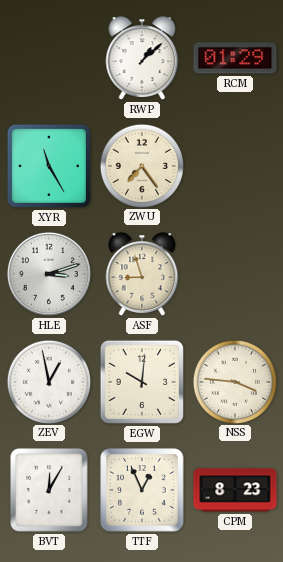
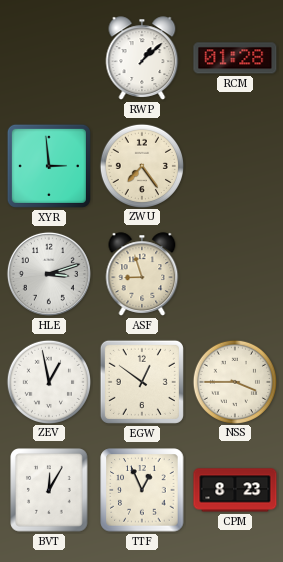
RCM: 01:29 -> 01:28
XYR: 11:25 -> 2:59
EGW: 10:01 -> 12:51
NSS: 3:46 -> 3:45
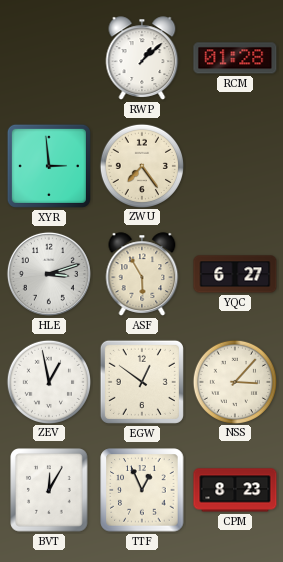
ASF: 8:57 -> 5:55
YQC: none -> 6:27
NSS: 3:45 -> 3:07
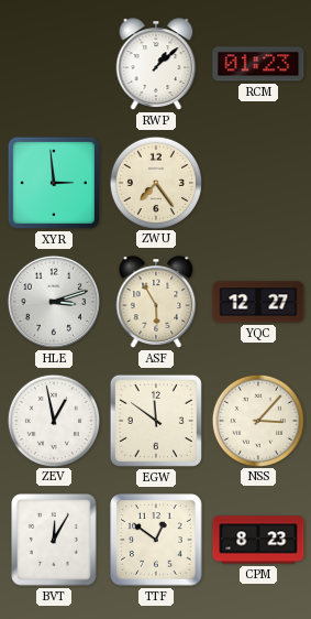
RCM: 01:28 -> 01:23
YQC: 6:27 -> 12:27
EGW: 12:51 -> 11:51
TTF: 12:56 -> 12:51
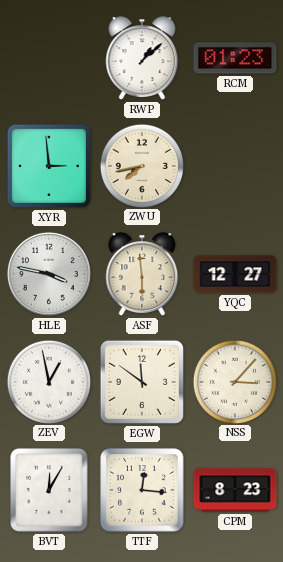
ZWU: 7:24 -> 7:43
HLE: 3:12 -> 3:47
ASF: 5:55 -> 5:59
TTF: 12:51 -> 12:16
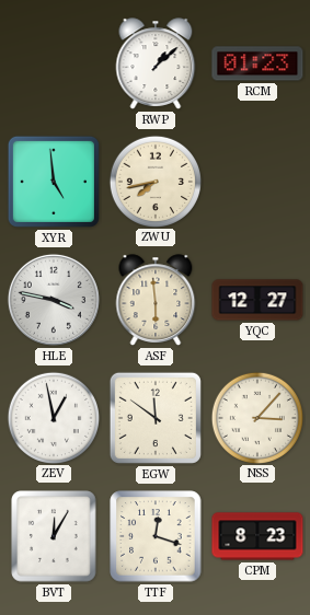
XYR: 2:59 -> 4:59
TTF: 12:16 -> 12:18
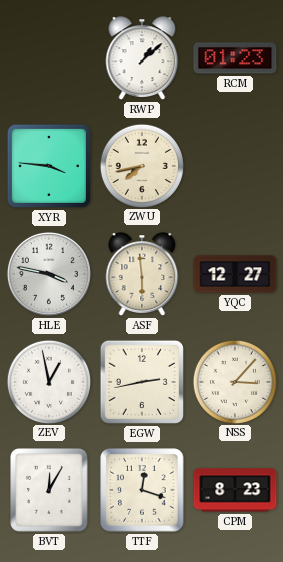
XYR: 4:59 -> 3:46
EGW: 11:51 -> 2:43
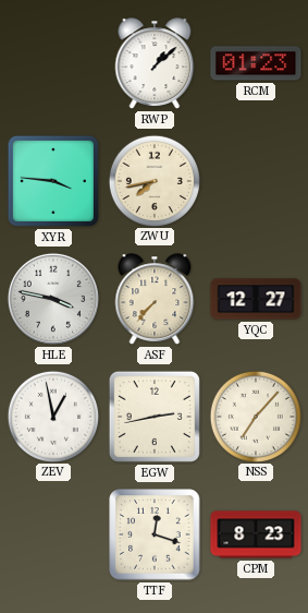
ASF: 5:59 -> 7:37
NSS: 3:07 -> 7:07
BVT: 12:05 -> none
